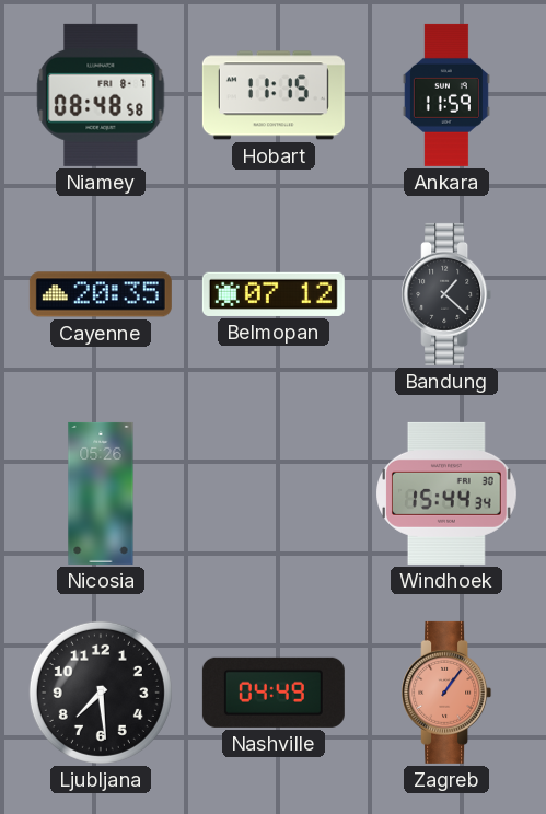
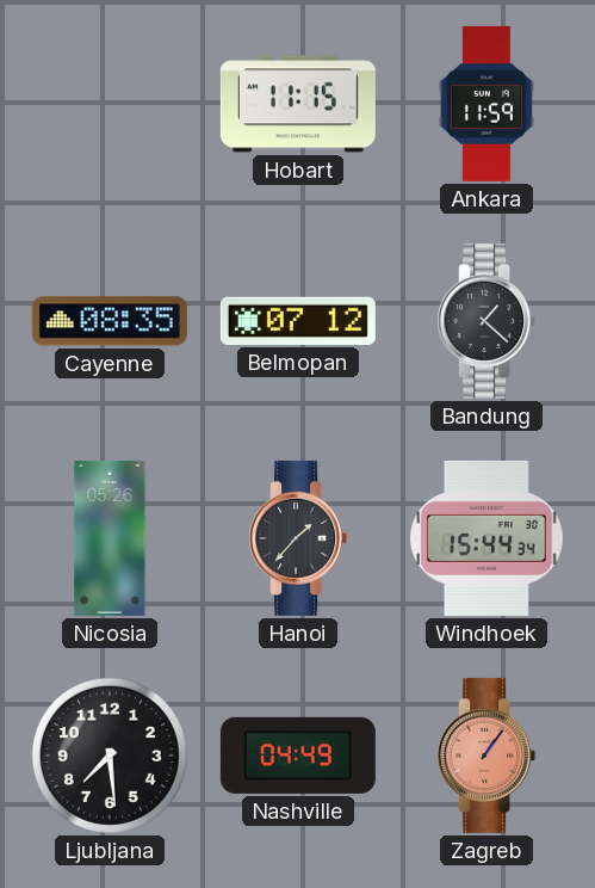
Niamey: 08:48 -> none
Cayenne: 20:35 -> 08:35
Hanoi: none -> 1:37
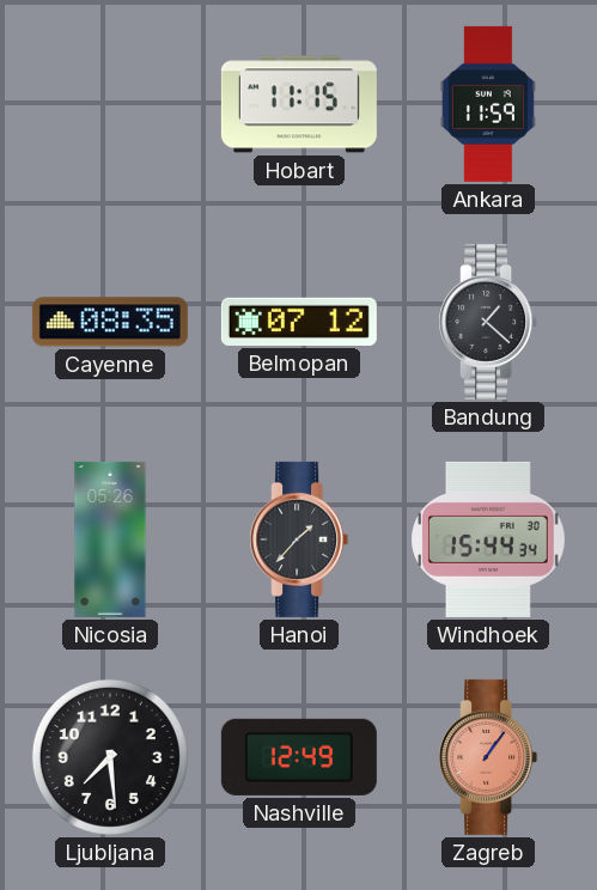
Nashville: 04:49 -> 12:49
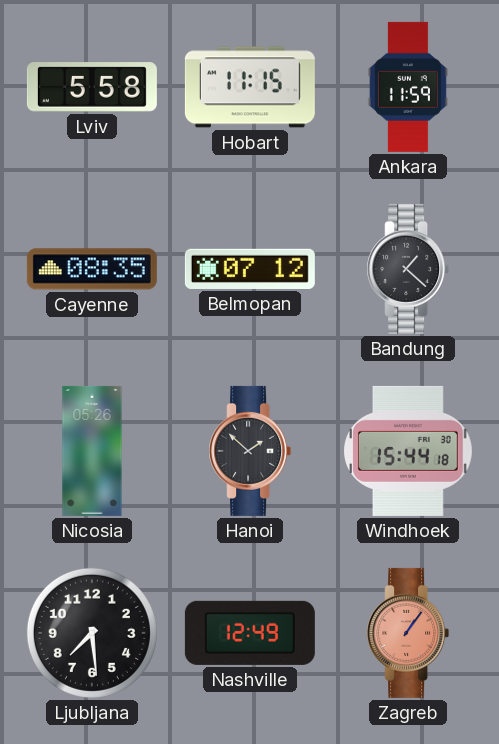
Lviv: none -> 5:58
Hanoi: 1:37 -> 1:52
Windhoek: 15:44:34 -> 15:44:18
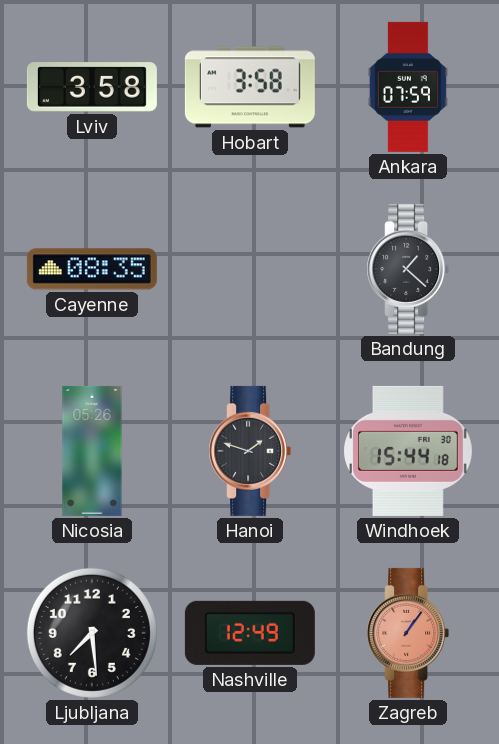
Lviv: 5:58 -> 3:58
Hobart: 11:15 -> 3:58
Ankara: 11:59 -> 07:59
Belmopan: 07:12 -> none
Hanoi: 1:52 -> 1:48
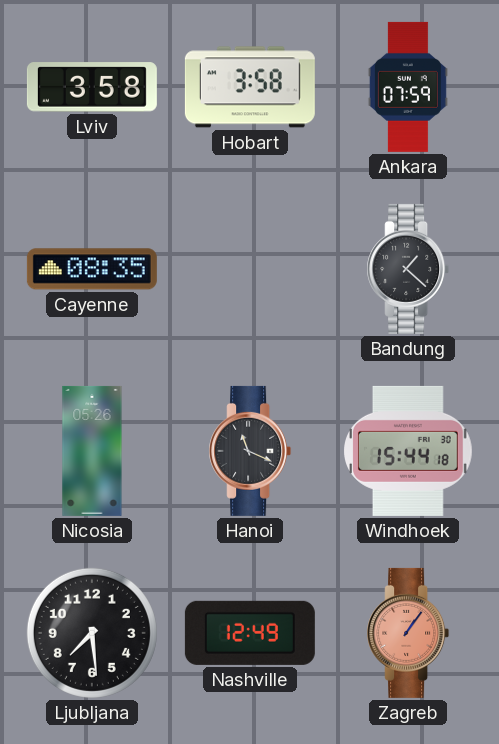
Hanoi: 1:48 -> 11:19
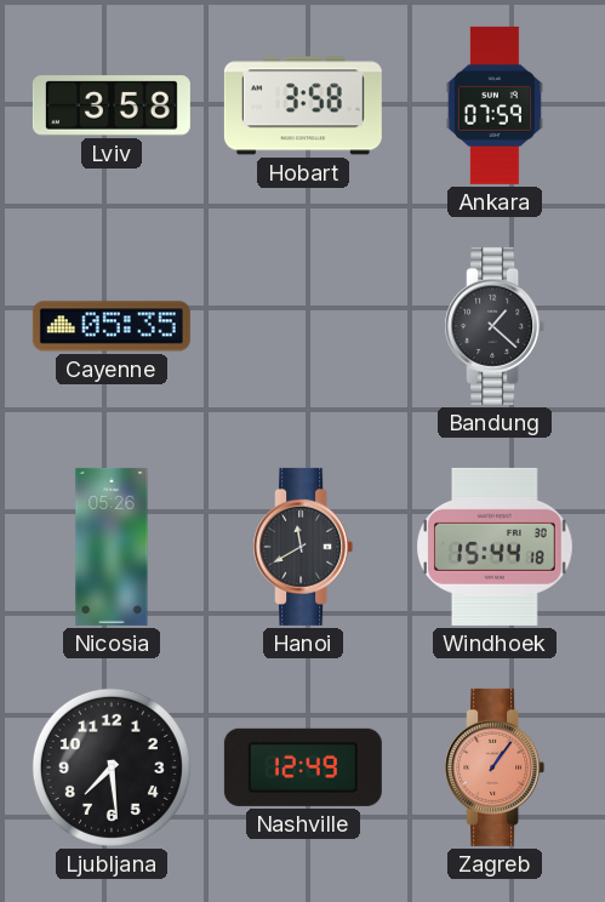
Cayenne: 08:35 -> 05:35
Hanoi: 11:19 -> 11:40
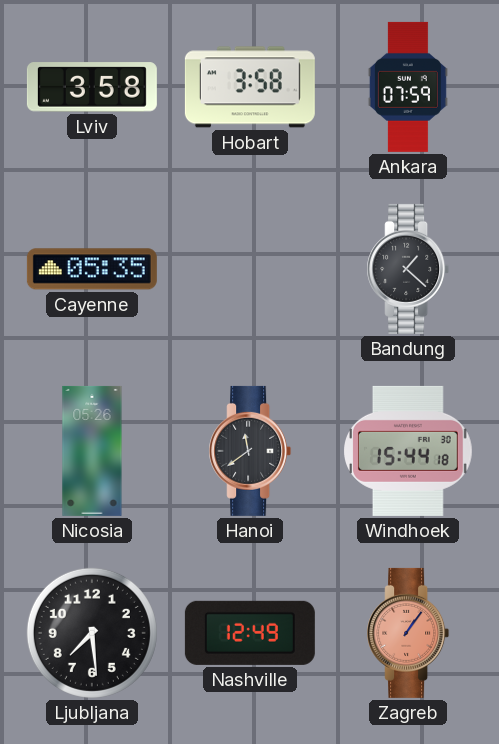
Hanoi: 11:40 -> 11:39
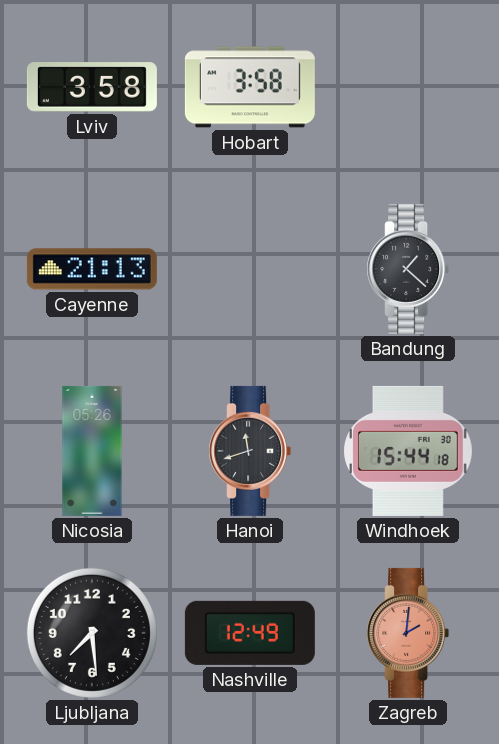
Ankara: 07:59 -> none
Cayenne: 05:35 -> 21:13
Hanoi: 11:39 -> 11:42
Zagreb: 1:06 -> 2:01
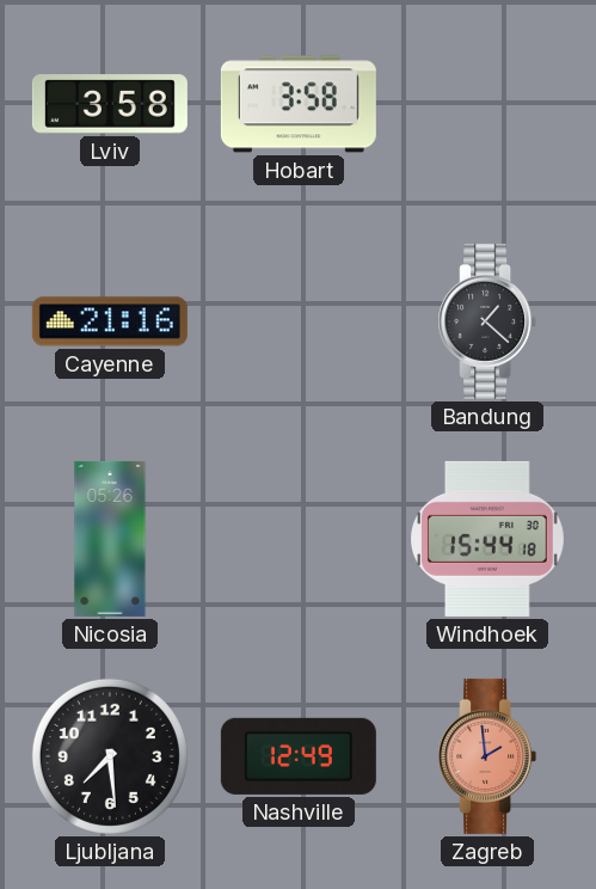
Cayenne: 21:13 -> 21:16
Hanoi: 11:42 -> none
Zagreb: 2:01 -> 1:59
